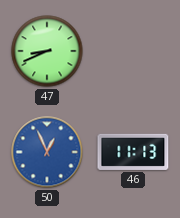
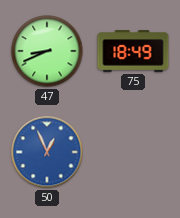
75: none -> 18:49
46: 11:13 -> none
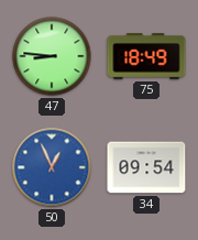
47: 8:41 -> 8:46
34: none -> 09:54
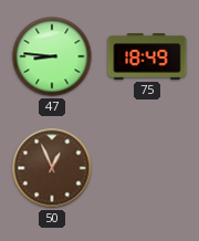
50 dial: blue -> brown
34: 09:54 -> none
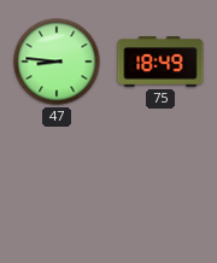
50: 12:56 -> none
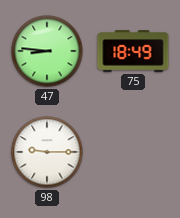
98: none -> 9:15
